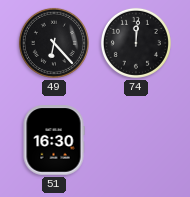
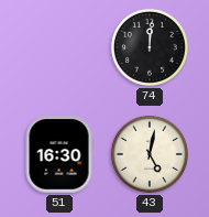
49: 6:23 -> none
43: none -> 5:02
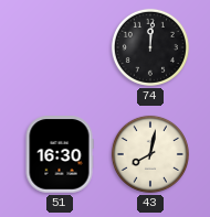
43: 5:02 -> 8:02
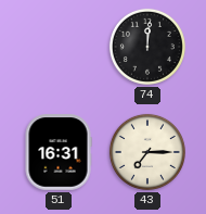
51: 16:30 -> 16:31
43: 8:02 -> 7:15
